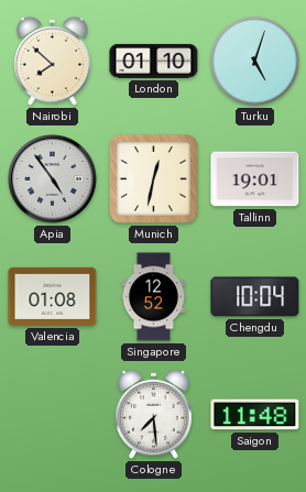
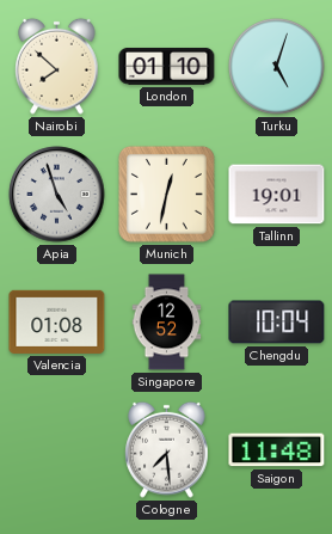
Apia: 4:54 -> 4:57
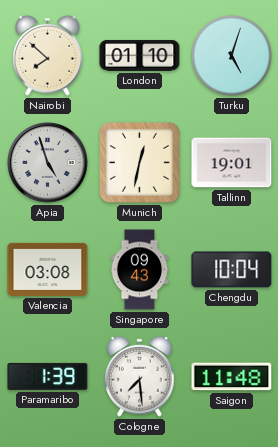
Valencia: 01:08 -> 03:08
Singapore: 12:52 -> 09:43
Paramaribo: none -> 1:39
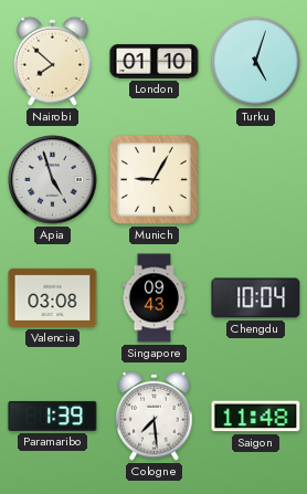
Munich: 12:32 -> 9:05
Tallinn: 19:01 -> none
